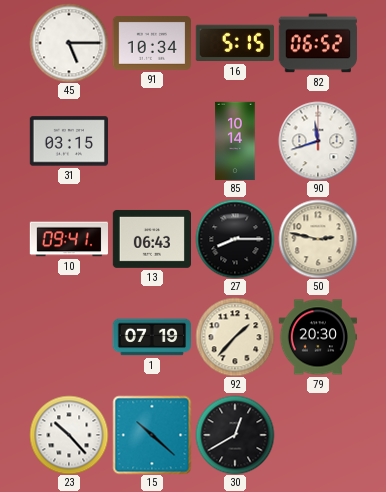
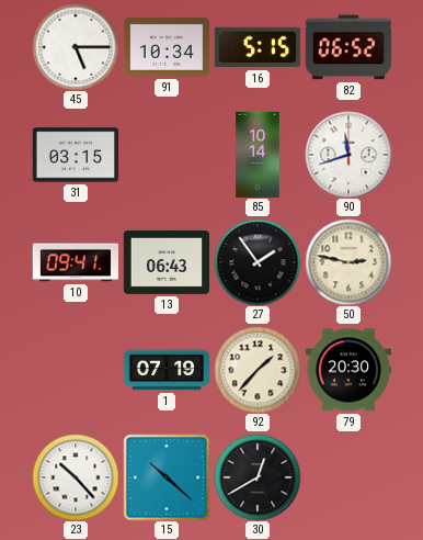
27: 8:15 -> 1:54
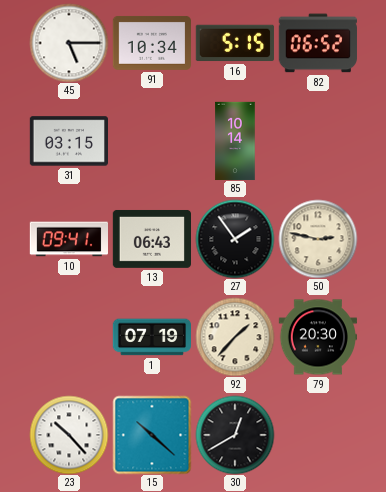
90: 11:42 -> none
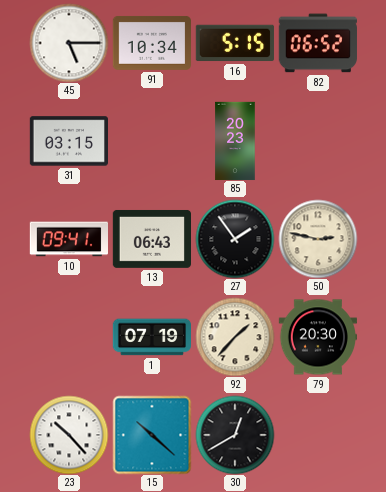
85: 10:14 -> 20:23
